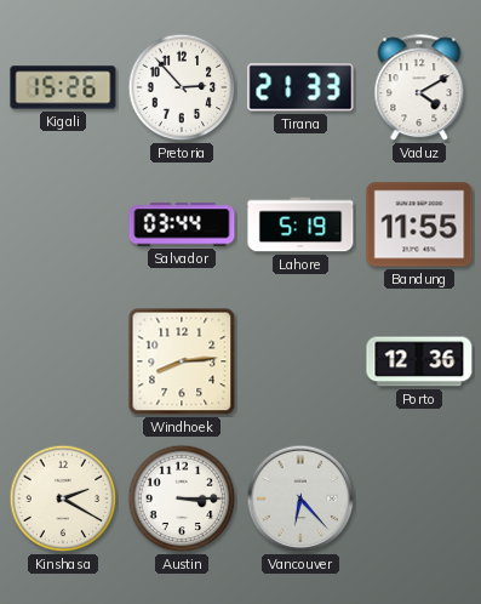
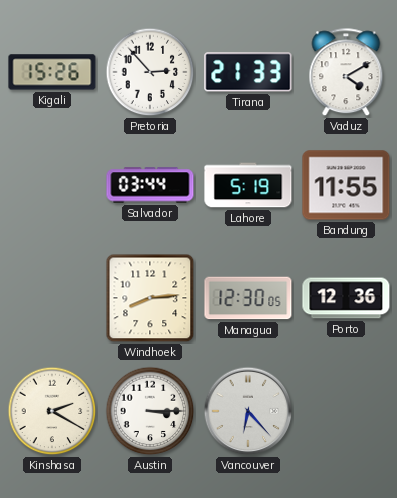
Managua: none -> 12:30
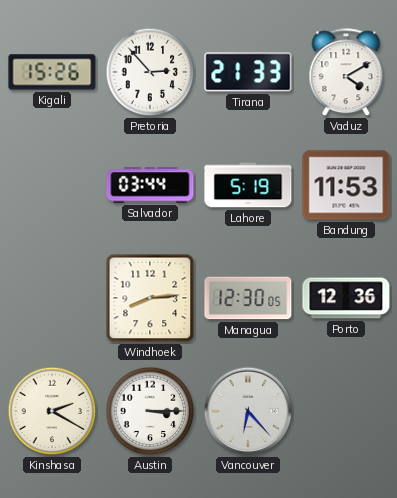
Bandung: 11:55 -> 11:53
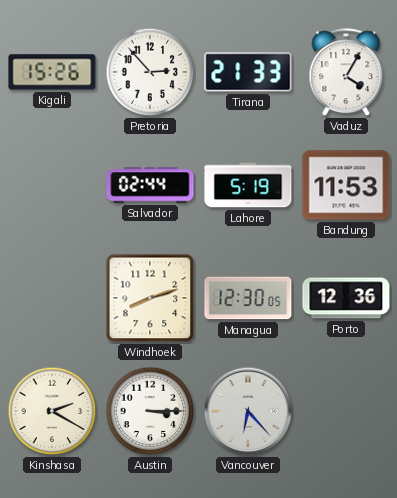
Vaduz: 4:10 -> 4:05
Salvador: 03:44 -> 02:44
Windhoek: 8:14 -> 8:12
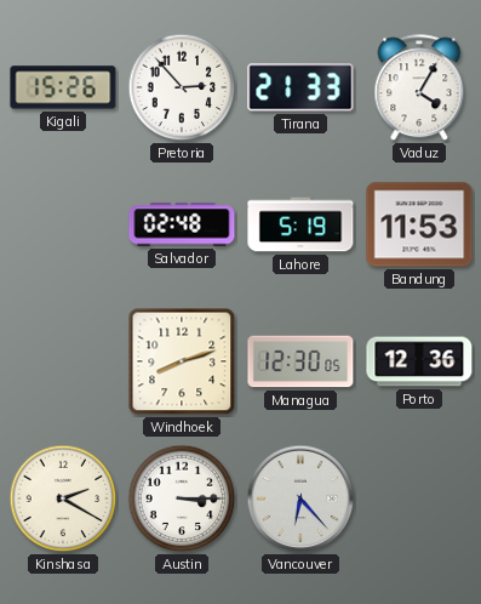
Salvador: 02:44 -> 02:48
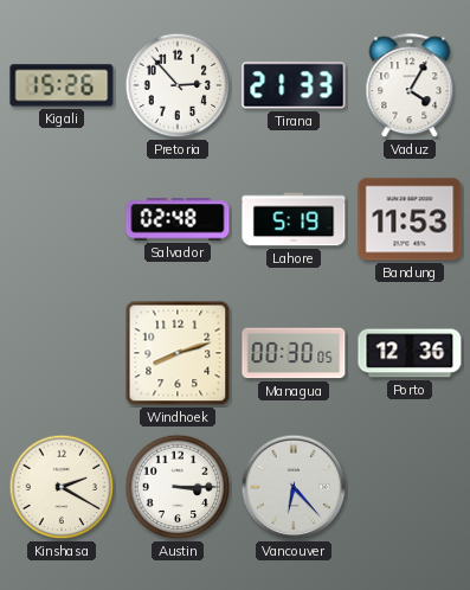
Managua: 12:30 -> 00:30
